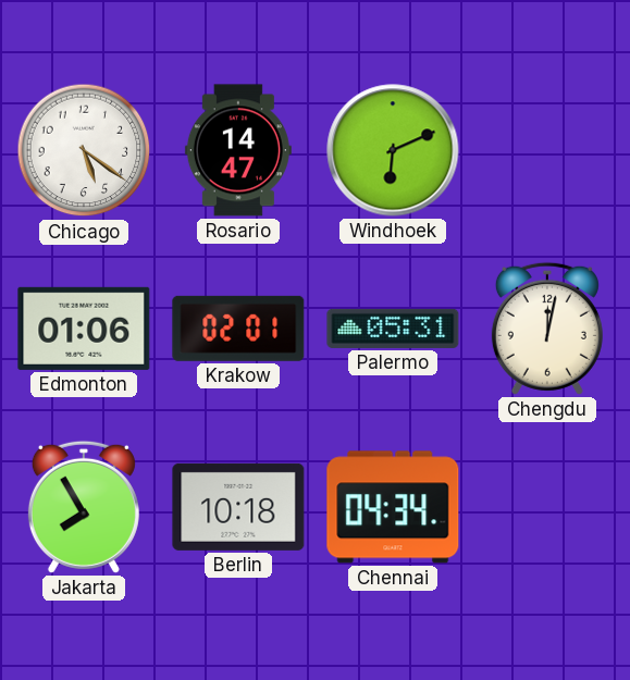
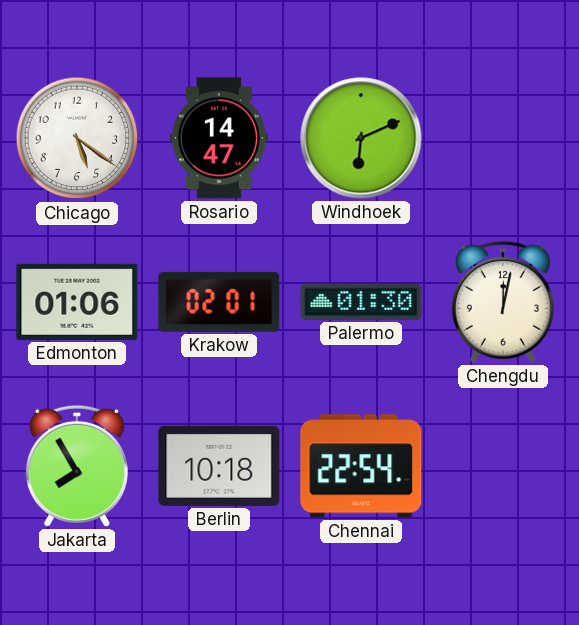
Palermo: 05:31 -> 01:30
Chennai: 04:34 -> 22:54
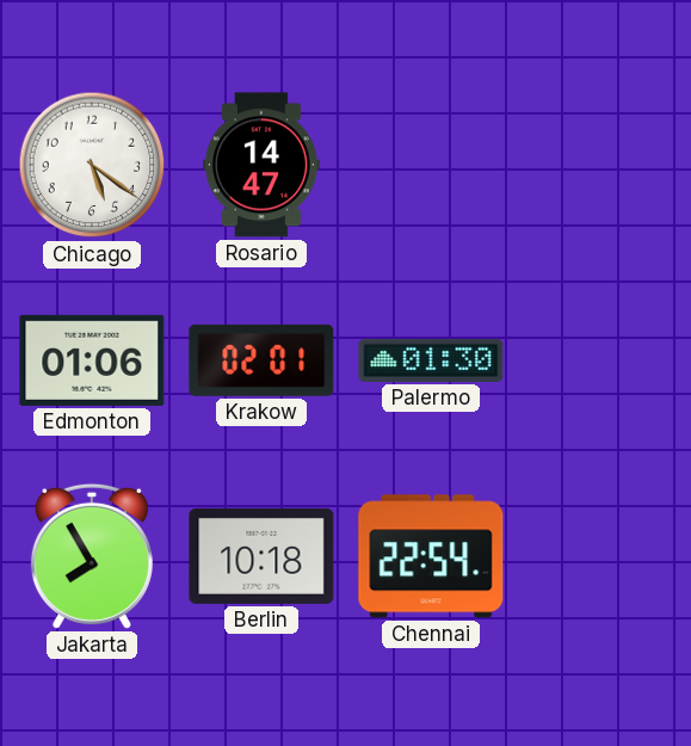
Windhoek: 6:11 -> none
Chengdu: 12:02 -> none
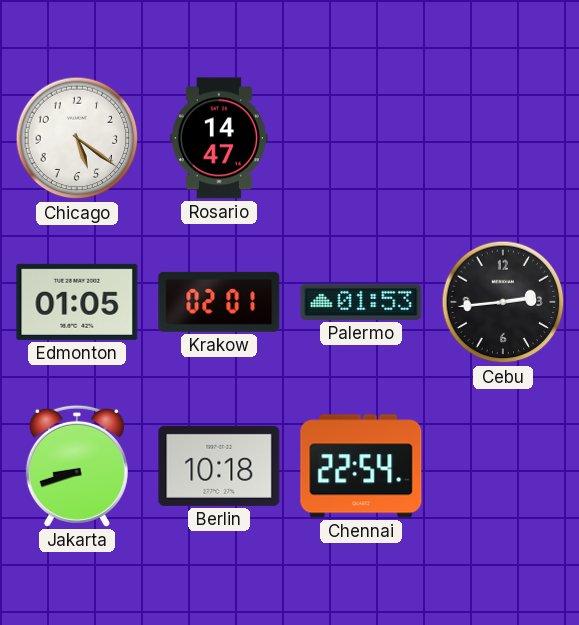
Edmonton: 01:06 -> 01:05
Palermo: 01:30 -> 01:53
Cebu: none -> 2:44
Jakarta: 7:55 -> 8:42
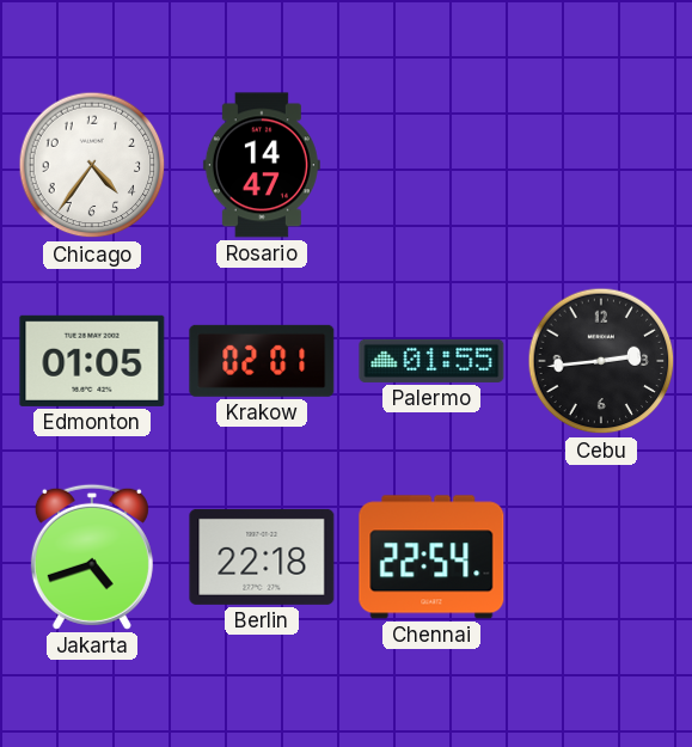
Chicago: 5:21 -> 4:36
Palermo: 01:53 -> 01:55
Jakarta: 8:42 -> 4:42
Berlin: 10:18 -> 22:18
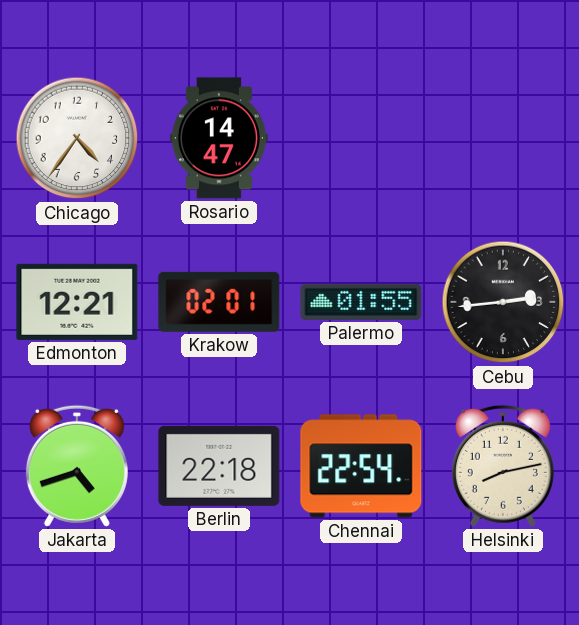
Edmonton: 01:05 -> 12:21
Helsinki: none -> 8:13
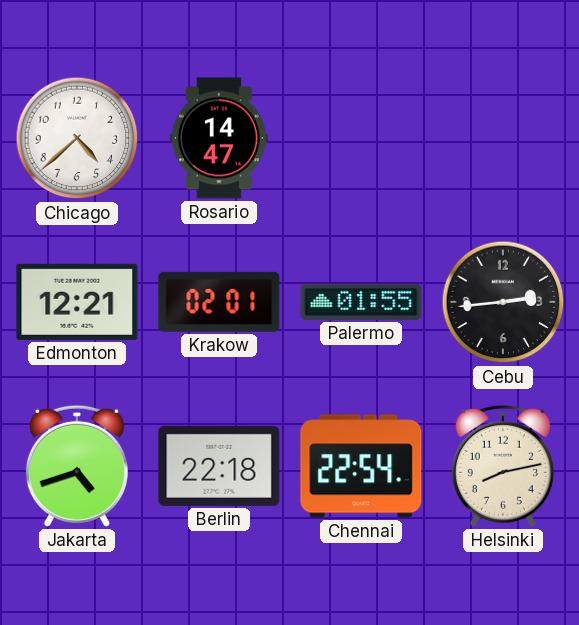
Chicago: 4:36 -> 4:38
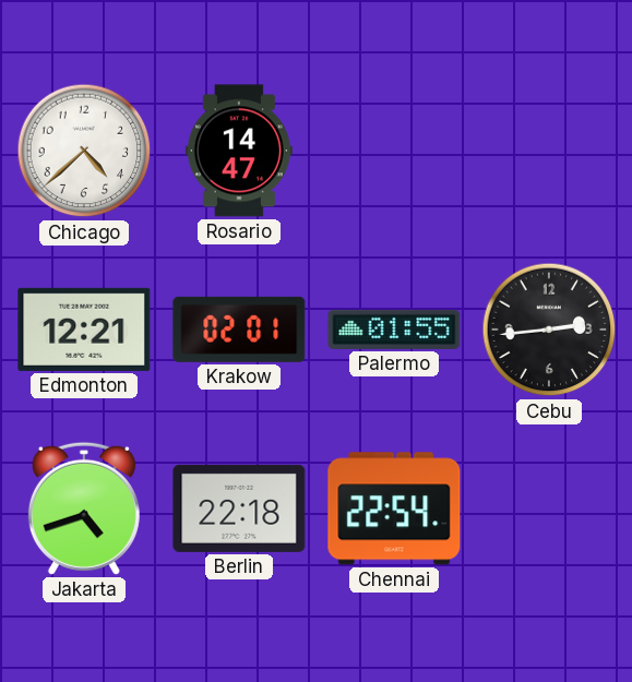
Helsinki: 8:13 -> none
